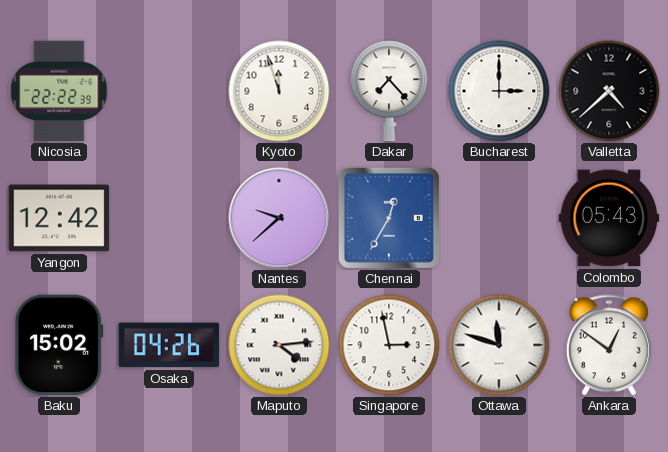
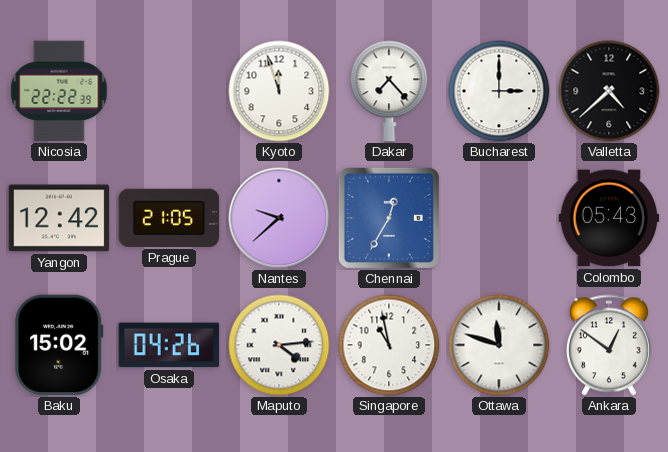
Prague: none -> 21:05
Singapore: 2:58 -> 10:58
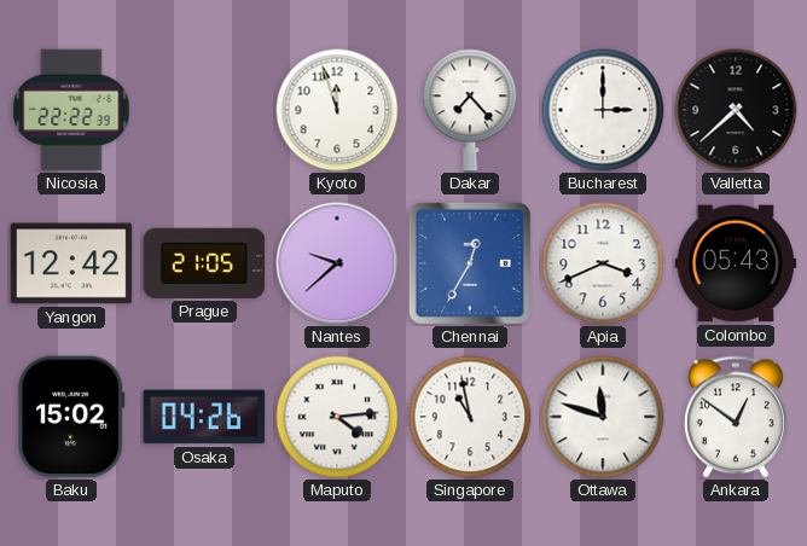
Apia: none -> 3:41
